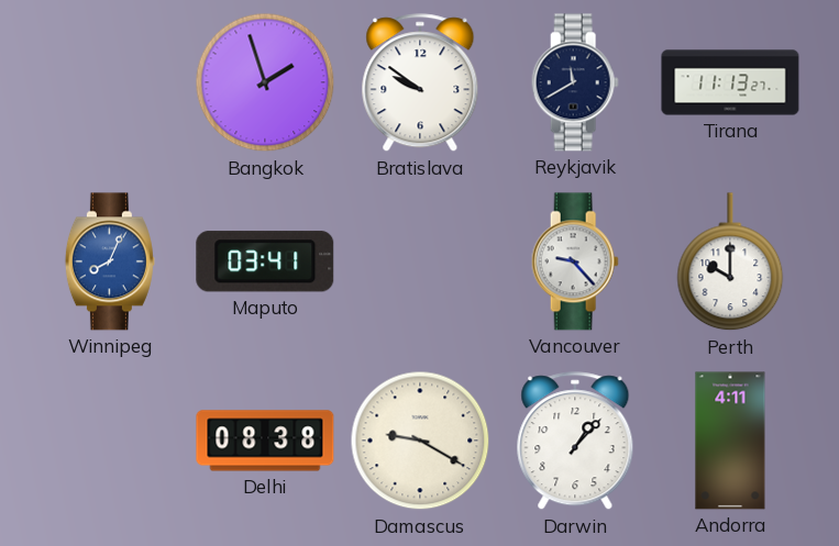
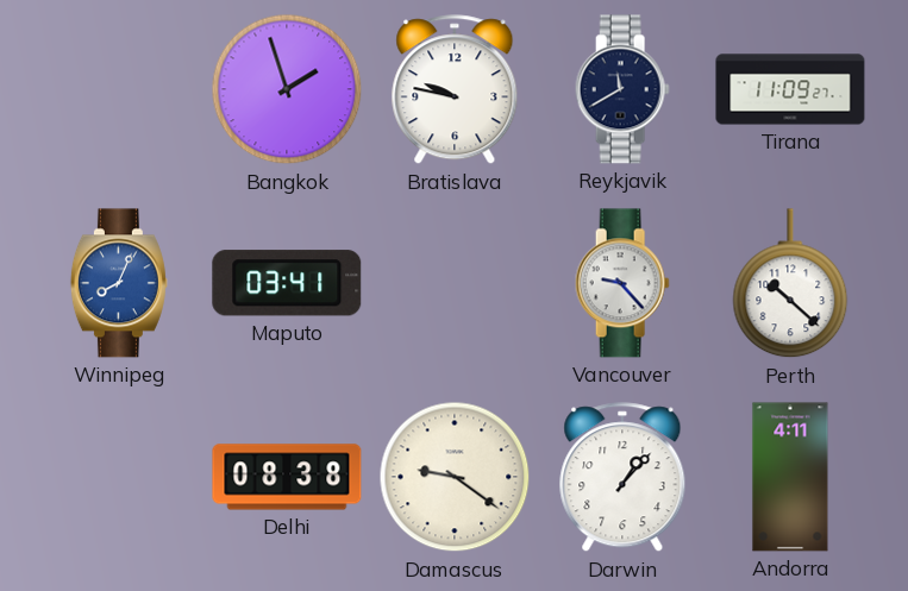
Bratislava: 9:51 -> 9:47
Tirana: 11:13 -> 11:09
Perth: 10:00 -> 10:22
Damascus: 9:20 -> 9:21
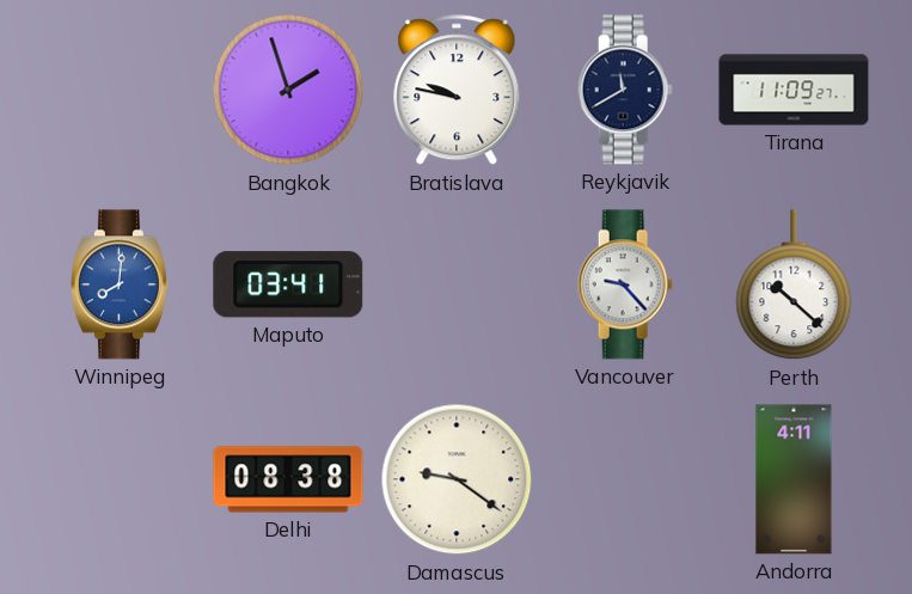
Winnipeg: 8:04 -> 8:01
Darwin: 1:07 -> none
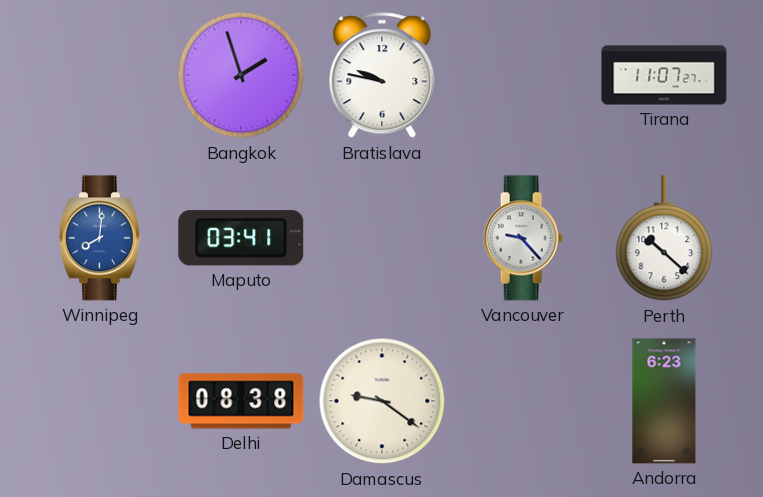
Reykjavik: 11:40 -> none
Tirana: 11:09 -> 11:07
Andorra: 4:11 -> 6:23
